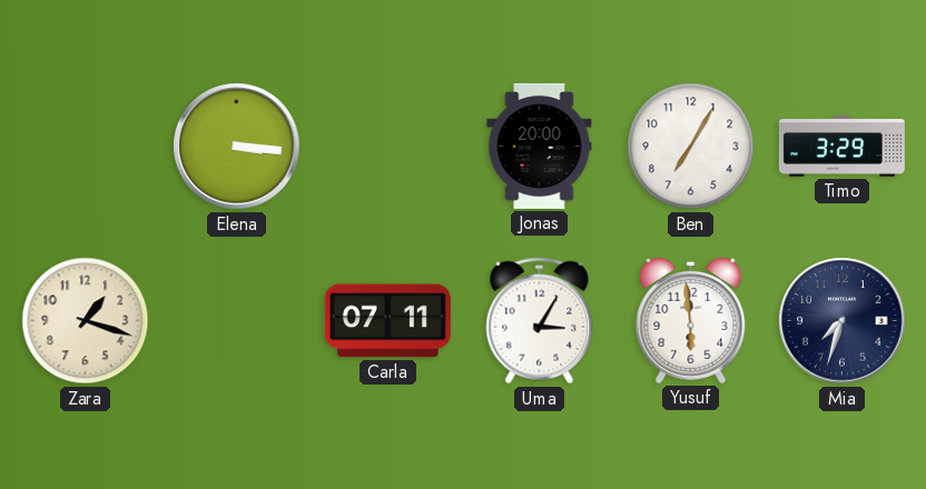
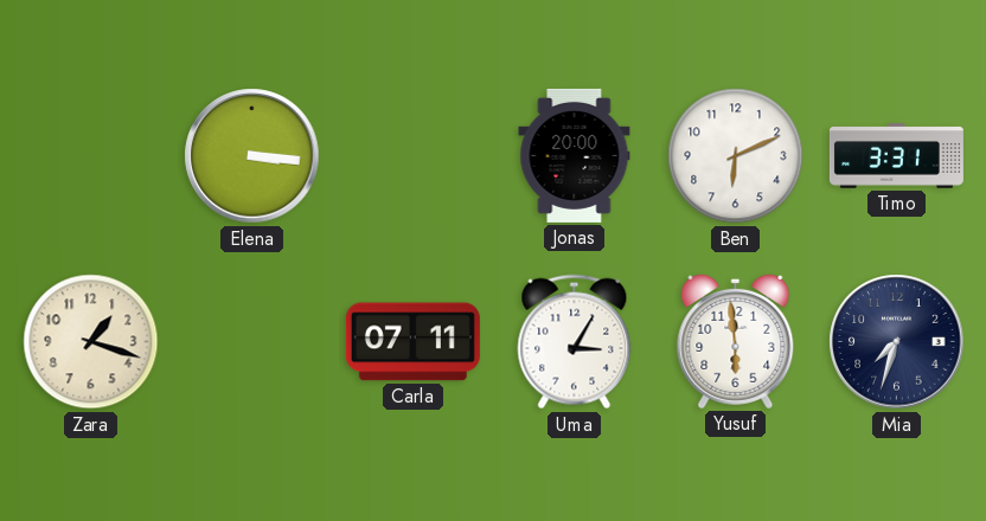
Ben: 7:05 -> 6:11
Timo: 3:29 -> 3:31
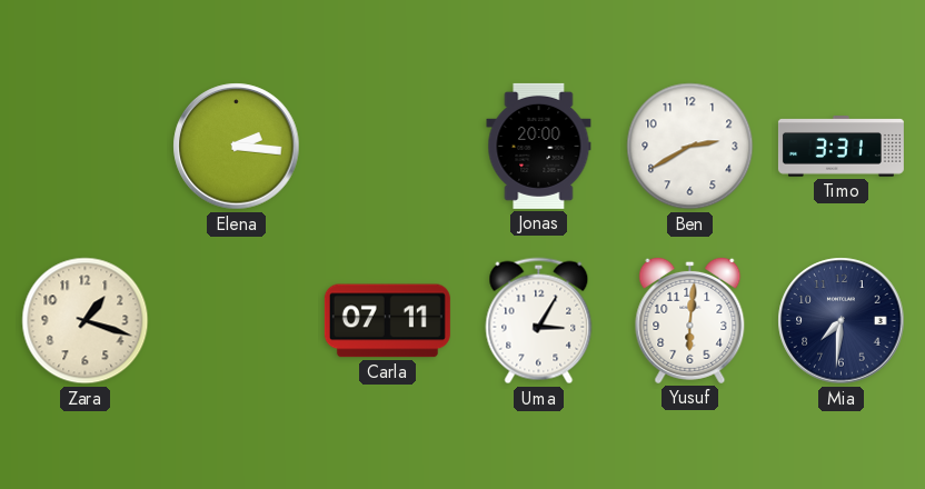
Elena: 3:16 -> 2:16
Ben: 6:11 -> 2:40
Yusuf: 5:59 -> 6:01
Mia: 7:33 -> 7:31
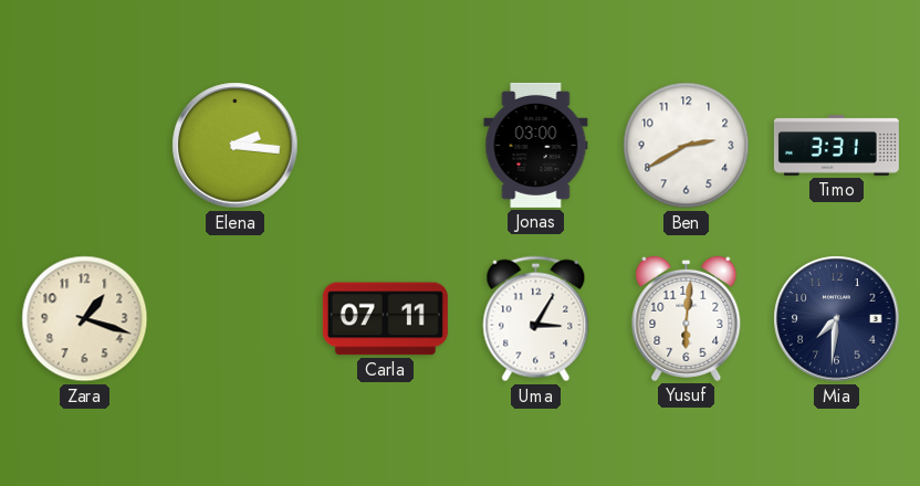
Jonas: 20:00 -> 03:00
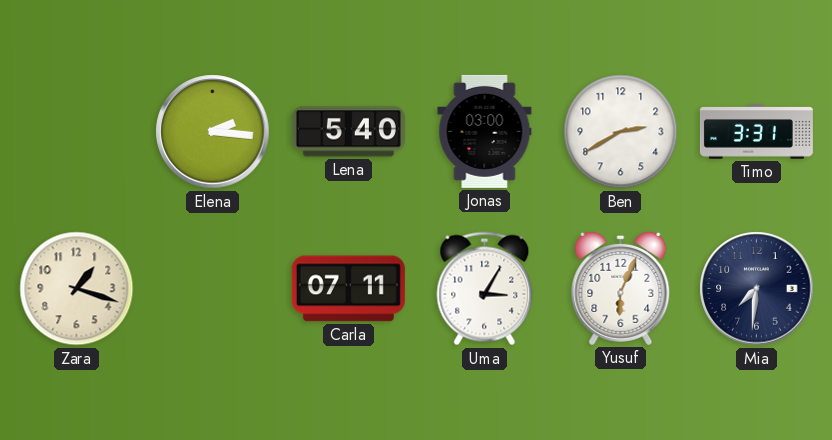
Lena: none -> 5:40
Yusuf: 6:01 -> 6:04
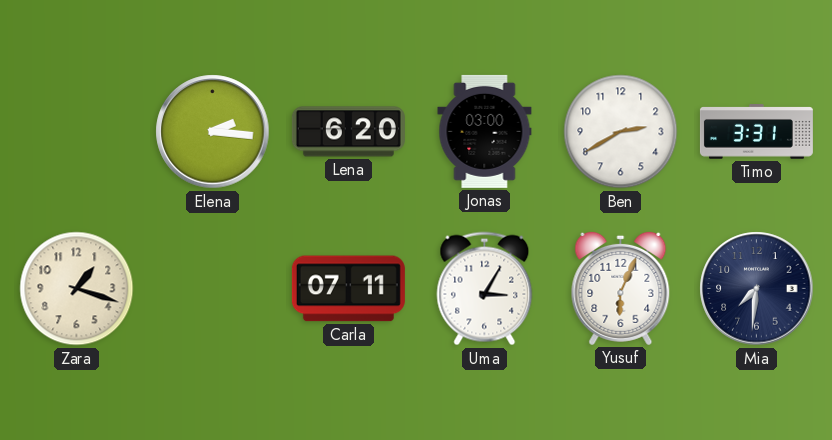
Lena: 5:40 -> 6:20
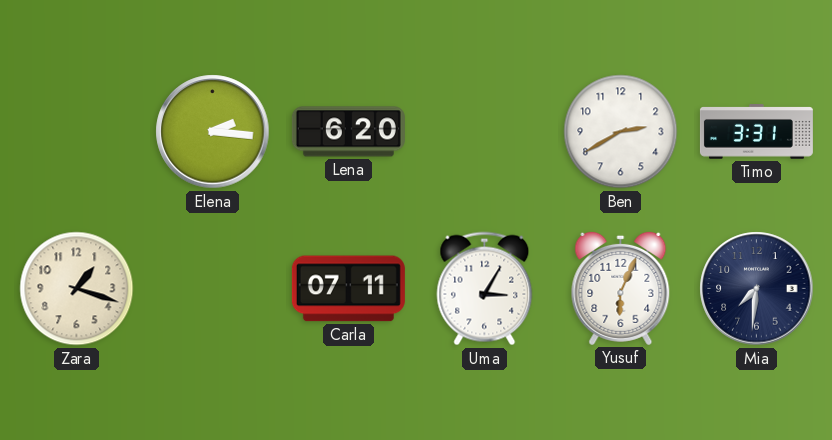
Jonas: 03:00 -> none
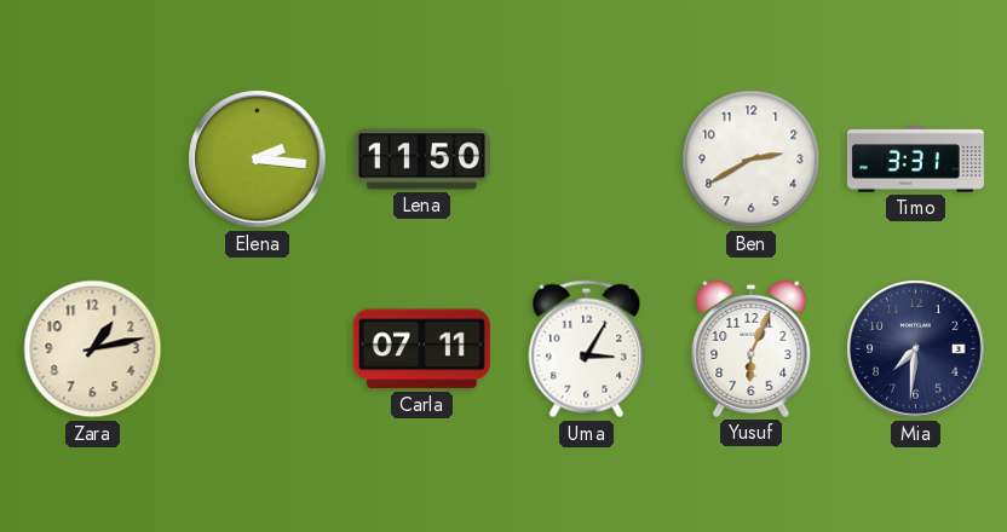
Lena: 6:20 -> 11:50
Zara: 1:18 -> 1:13
